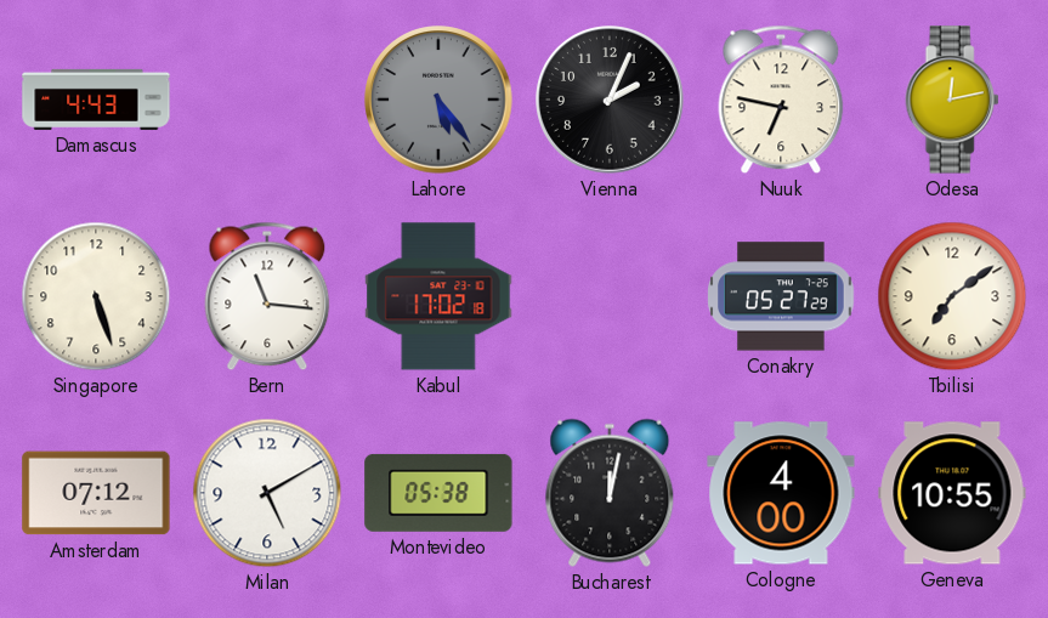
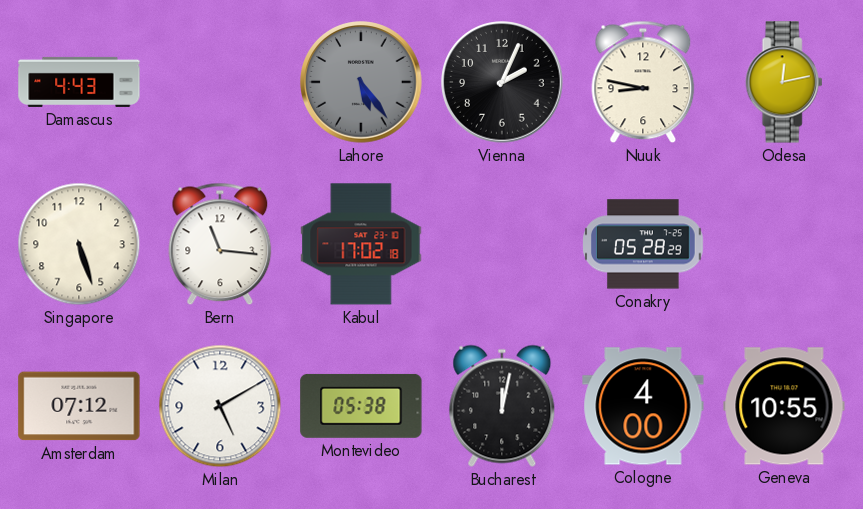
Nuuk: 6:47 -> 8:47
Conakry: 05:27 -> 05:28
Tbilisi: 7:09 -> none
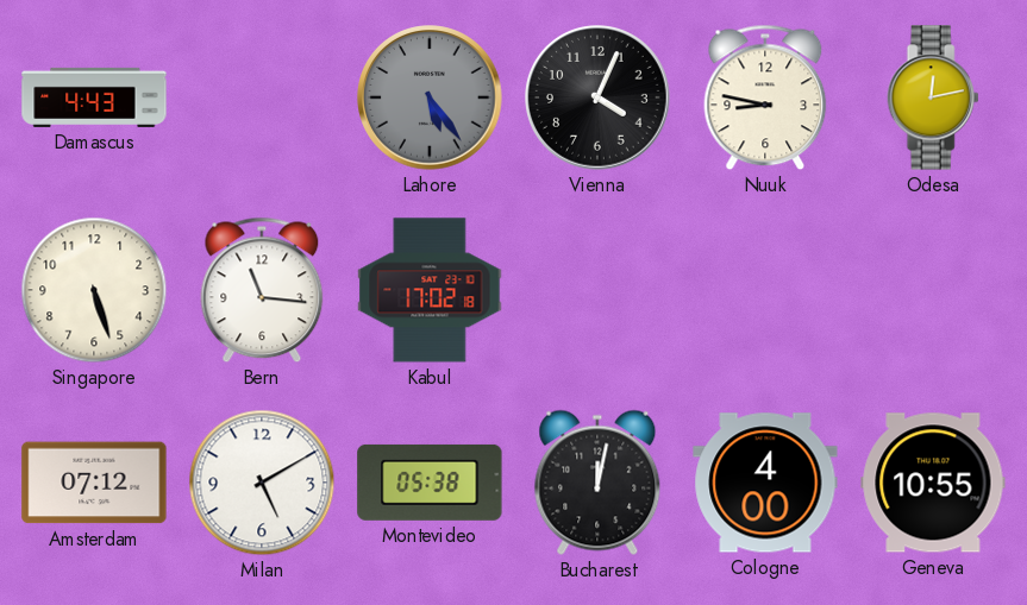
Vienna: 2:04 -> 4:04
Conakry: 05:28 -> none
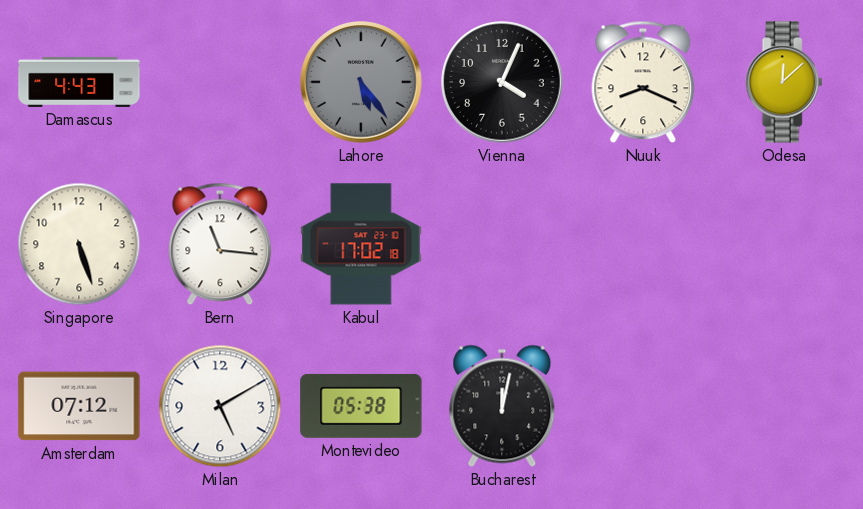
Nuuk: 8:47 -> 8:19
Odesa: 12:13 -> 12:08
Cologne: 4:00 -> none
Geneva: 10:55 -> none
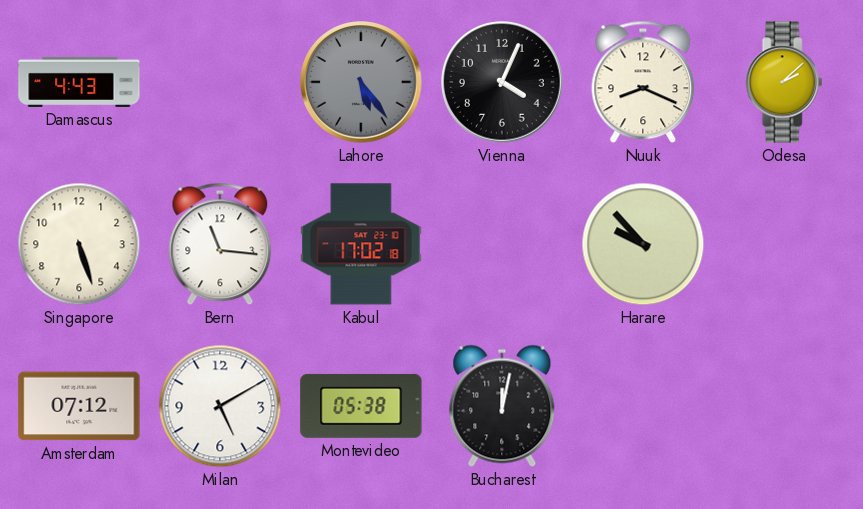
Odesa: 12:08 -> 2:08
Harare: none -> 9:53
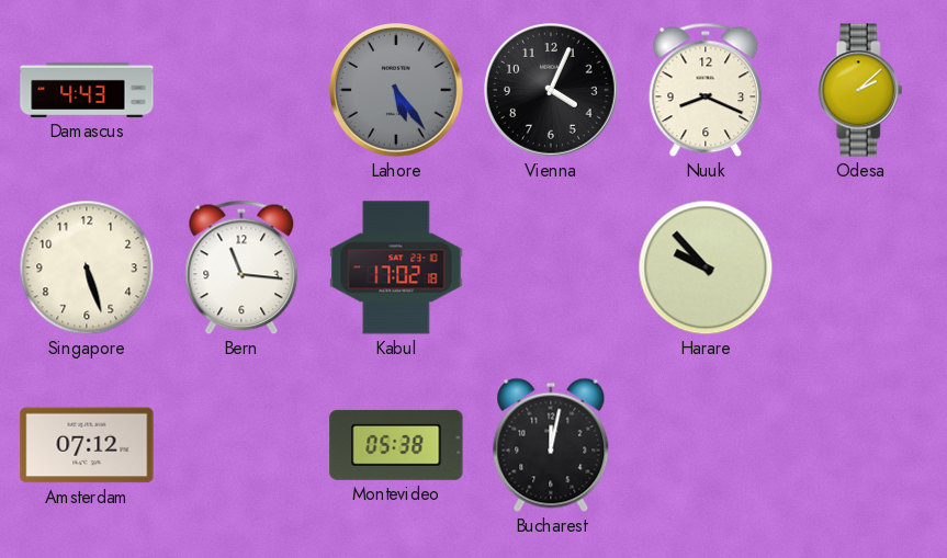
Milan: 5:10 -> none
